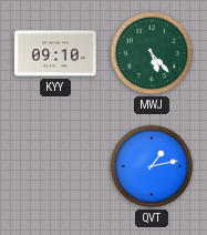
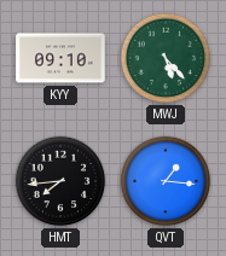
HMT: none -> 7:44
QVT: 1:13 -> 1:16
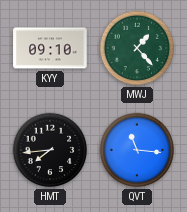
MWJ: 5:23 -> 1:23
QVT: 1:16 -> 11:16
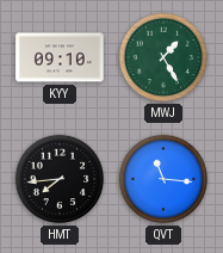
MWJ: 1:23 -> 1:25
